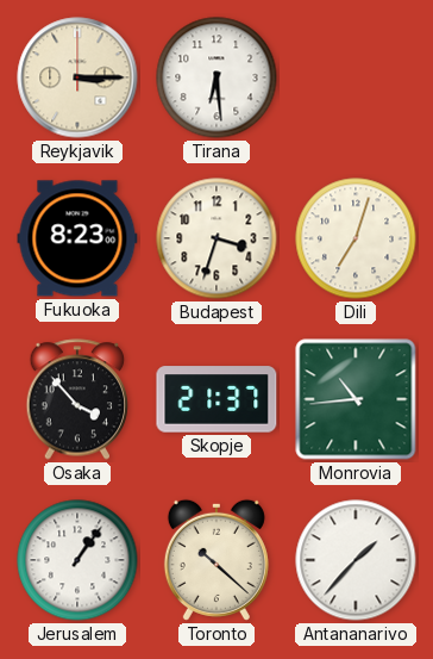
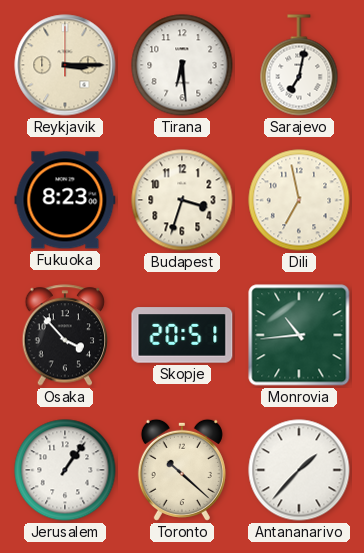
Sarajevo: none -> 7:02
Dili: 7:03 -> 6:58
Skopje: 21:37 -> 20:51
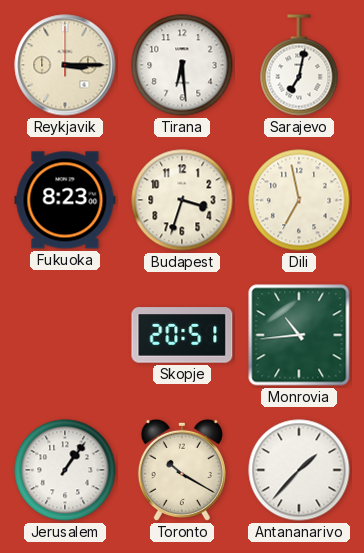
Osaka: 3:53 -> none
Toronto: 10:22 -> 10:20
